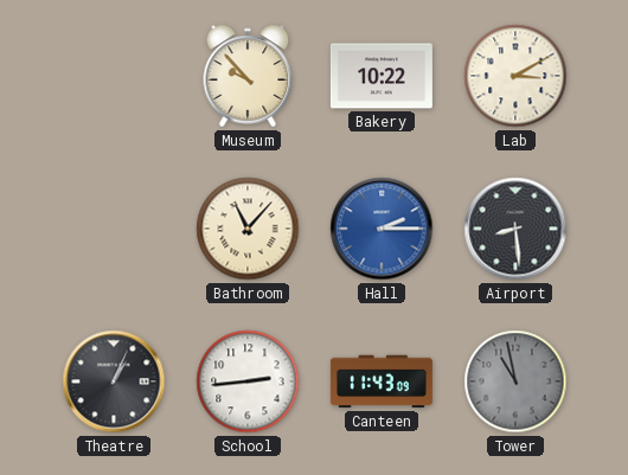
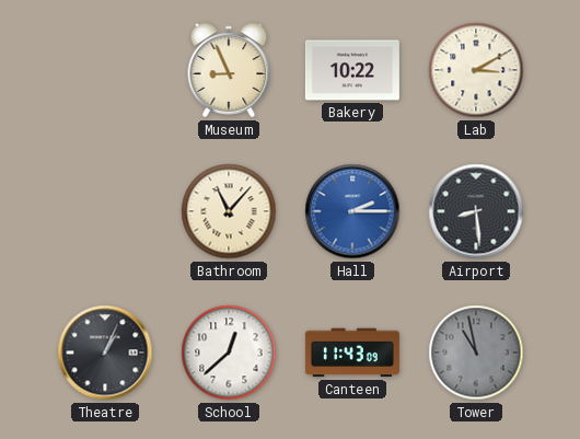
Museum: 9:53 -> 8:56
School: 2:44 -> 12:38
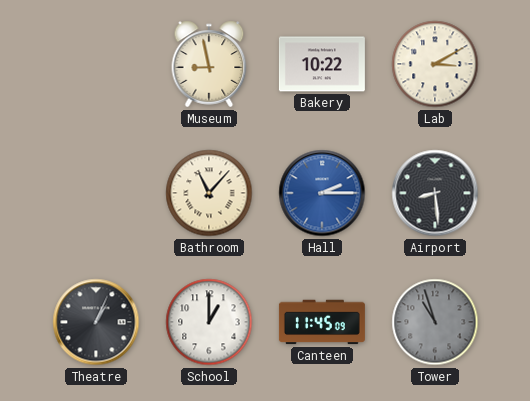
Museum: 8:56 -> 8:58
School: 12:38 -> 1:00
Canteen: 11:43 -> 11:45
Tower: 10:58 -> 10:57
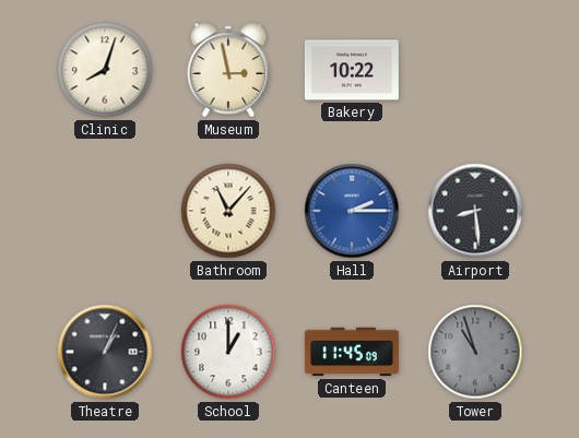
Clinic: none -> 8:03
Museum: 8:58 -> 2:58
Lab: 3:10 -> none
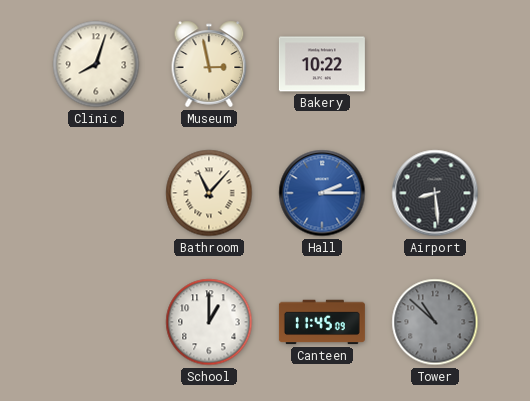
Theatre: 1:04 -> none
Tower: 10:57 -> 10:52
